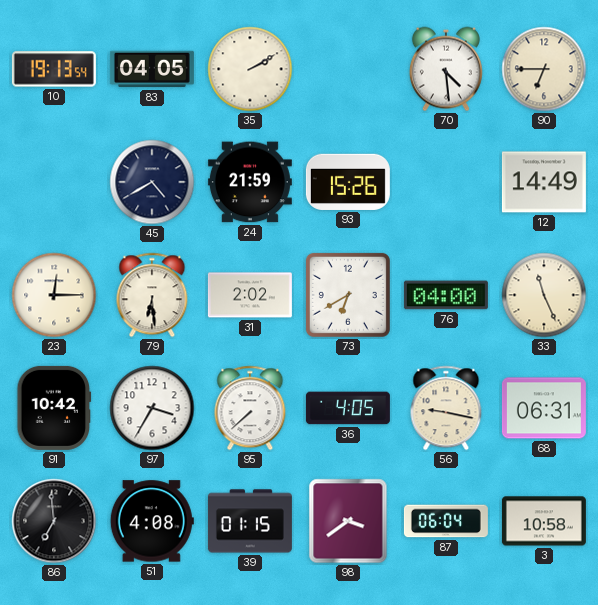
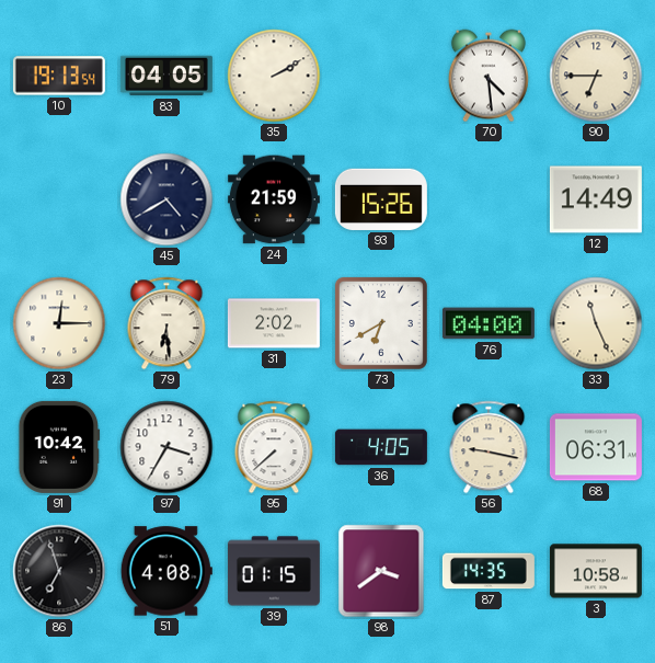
86: 6:59 -> 6:57
87: 06:04 -> 14:35
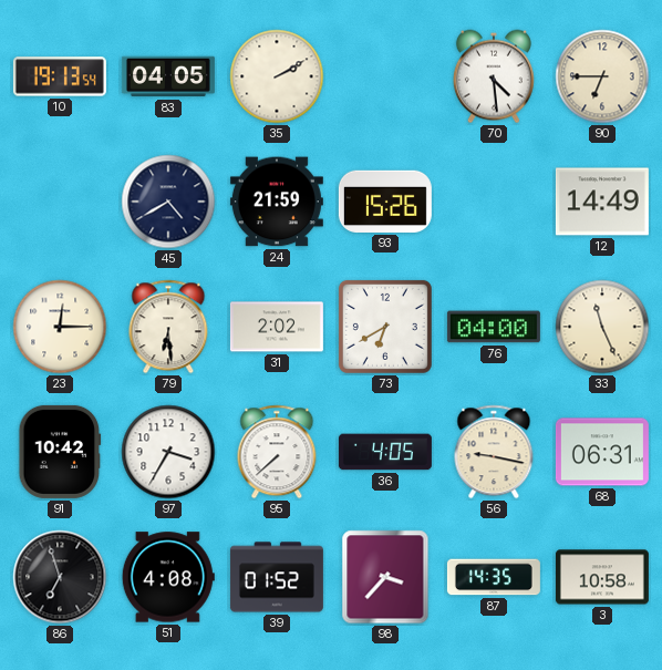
39: 01:15 -> 01:52
98: 3:39 -> 3:37
